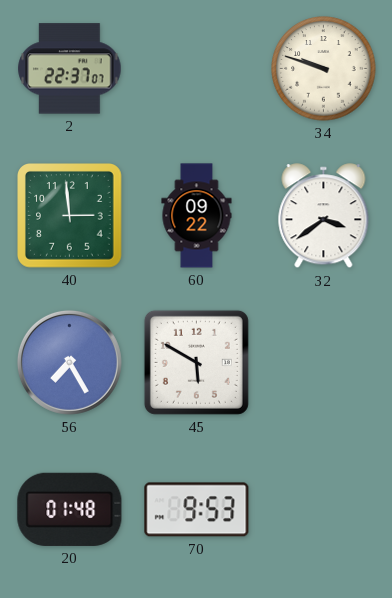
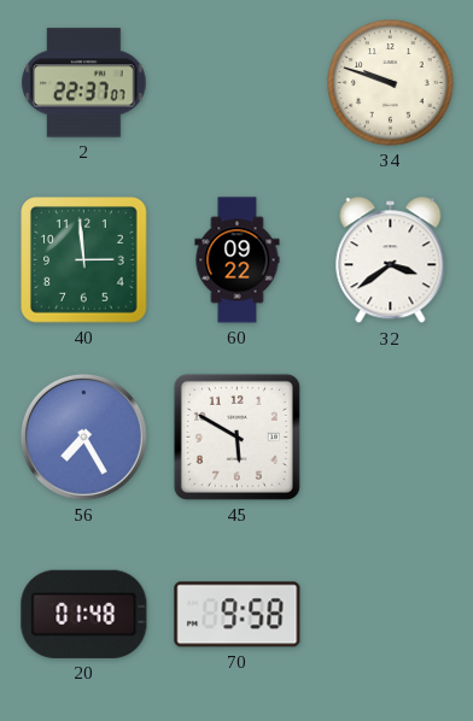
70: 9:53 -> 9:58
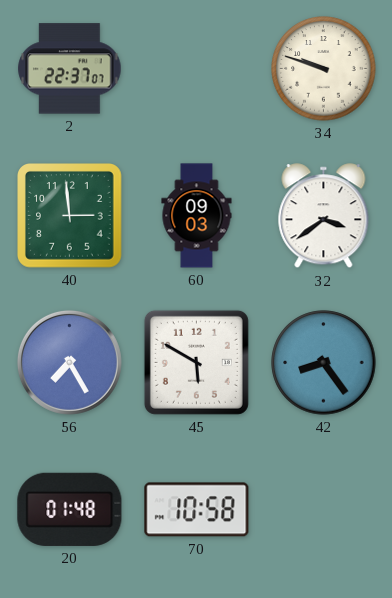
60: 09:22 -> 09:03
42: none -> 8:24
70: 9:58 -> 10:58
